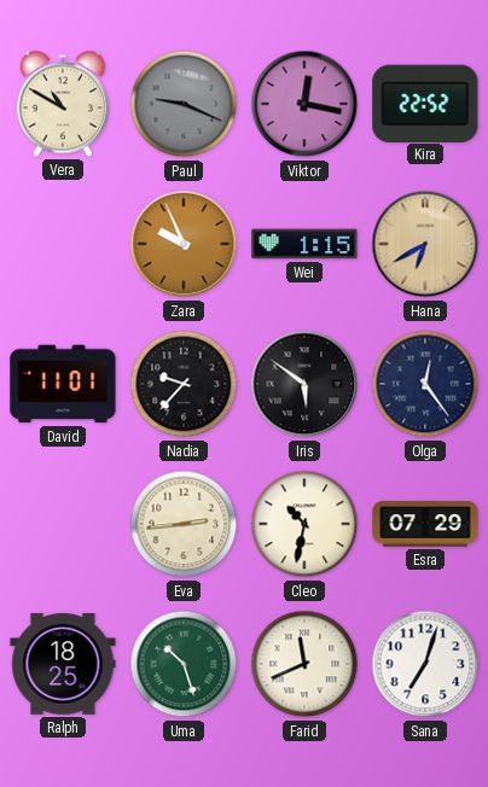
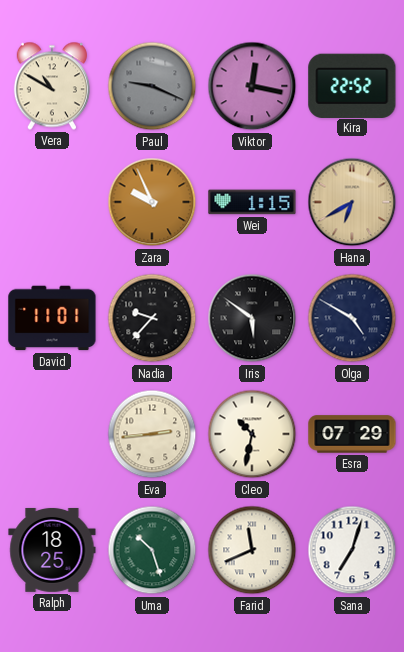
Olga: 12:24 -> 4:50
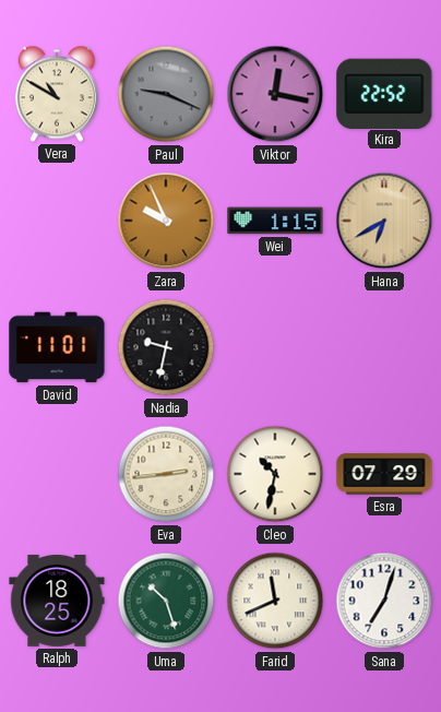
Nadia: 9:37 -> 9:32
Iris: 5:51 -> none
Olga: 4:50 -> none
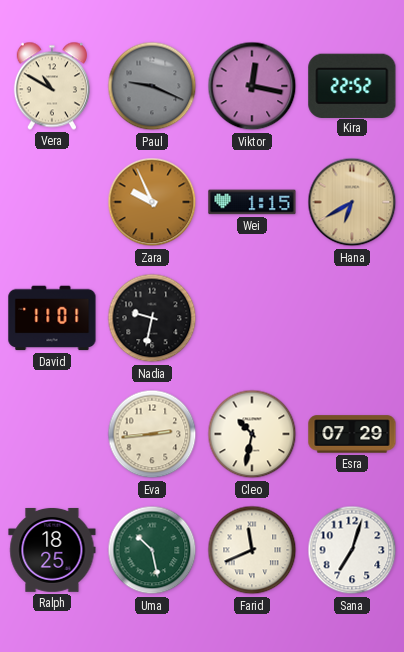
Uma: 10:27 -> 10:28
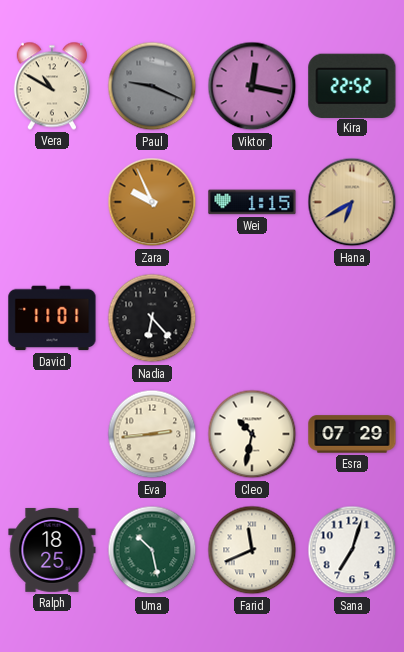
Nadia: 9:32 -> 6:23
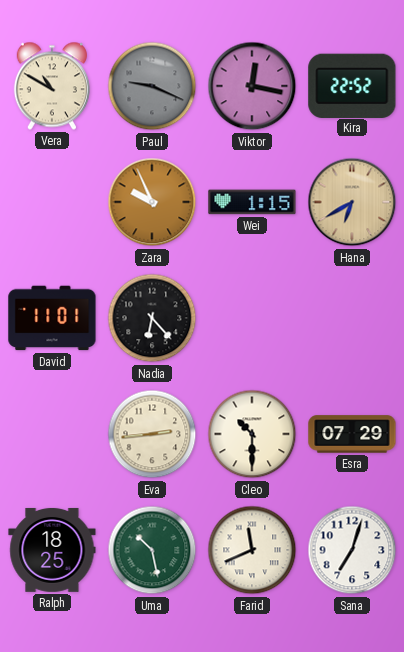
Cleo: 10:32 -> 10:30
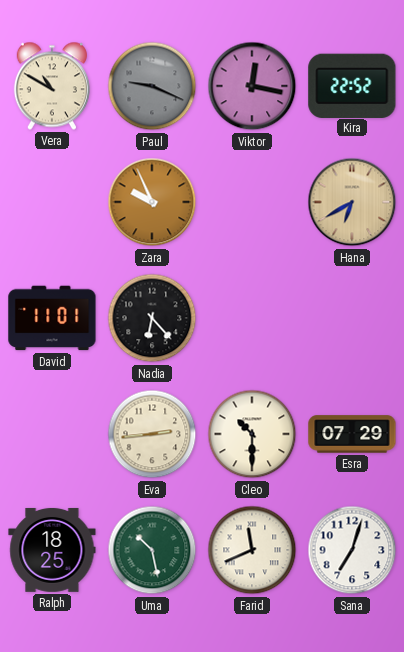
Wei: 1:15 -> none
